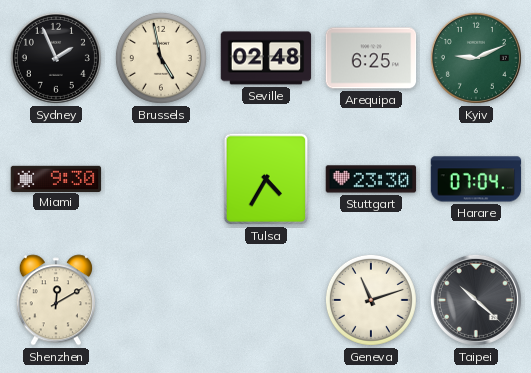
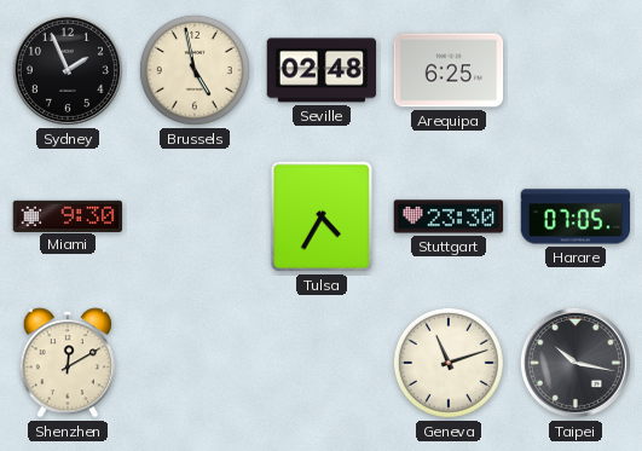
Kyiv: 9:11 -> none
Harare: 07:04 -> 07:05
Taipei: 10:22 -> 10:17
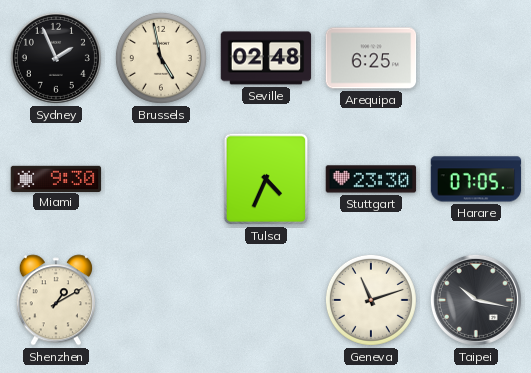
Tulsa: 4:35 -> 4:34
Shenzhen: 12:10 -> 1:10
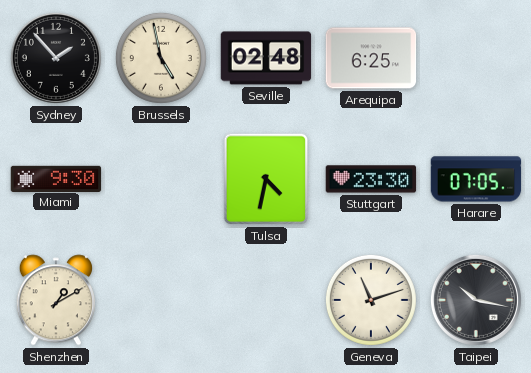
Sydney: 1:56 -> 1:53
Tulsa: 4:34 -> 4:32
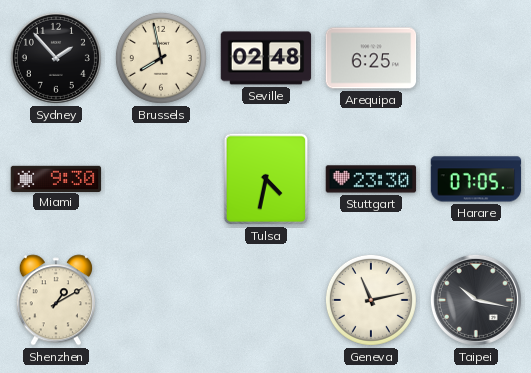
Brussels: 4:58 -> 7:58
Geneva: 11:12 -> 11:13
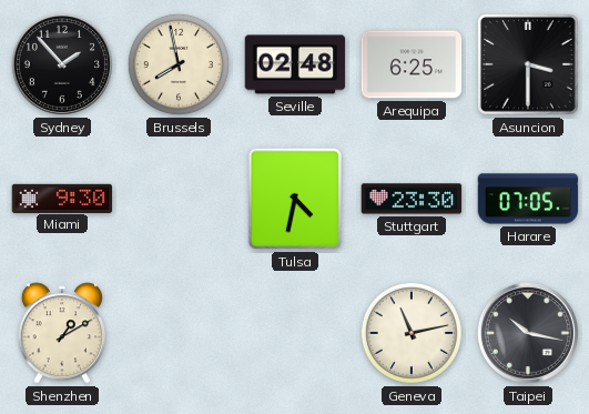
Asuncion: none -> 3:30
